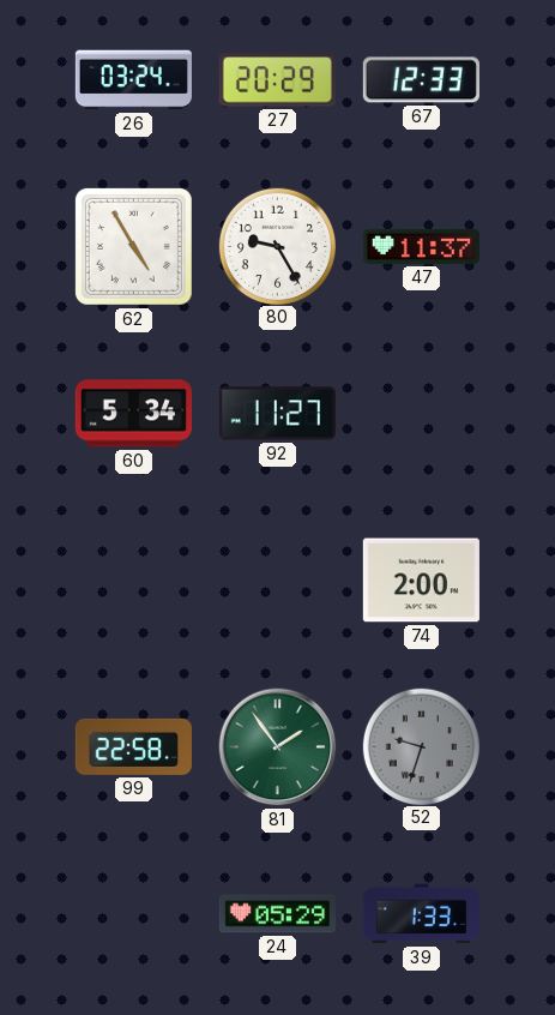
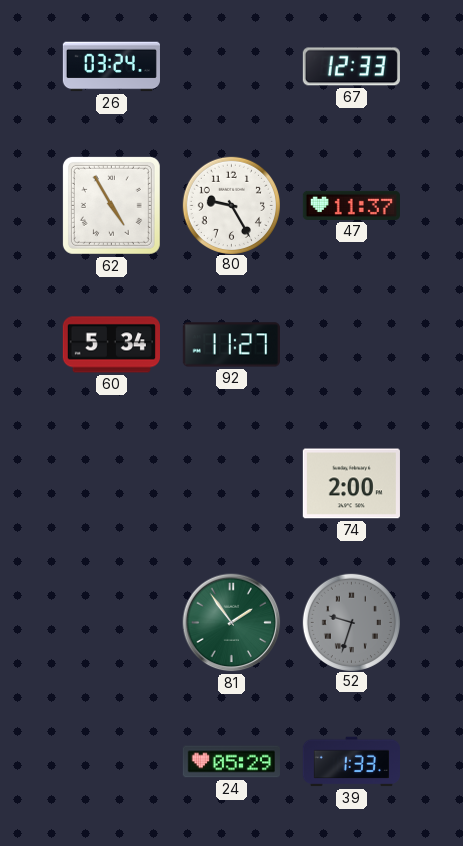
27: 20:29 -> none
99: 22:58 -> none
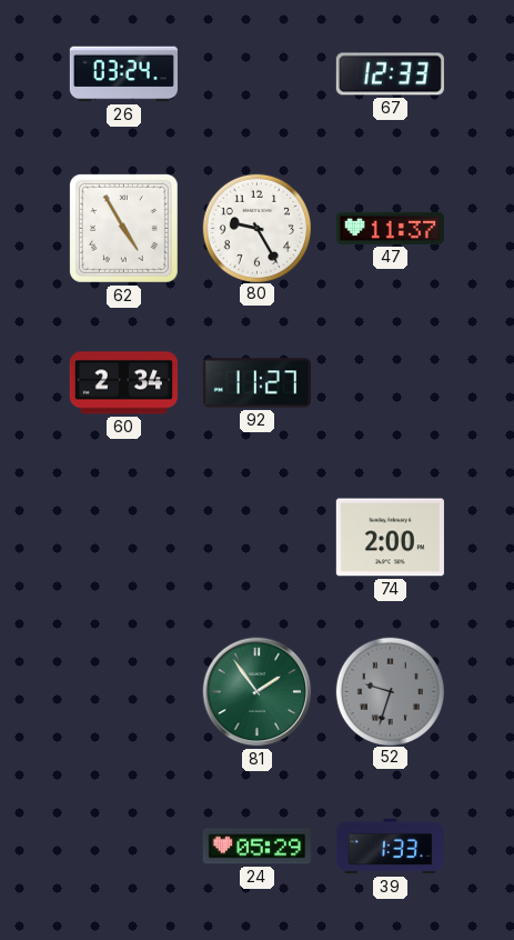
60: 5:34 -> 2:34
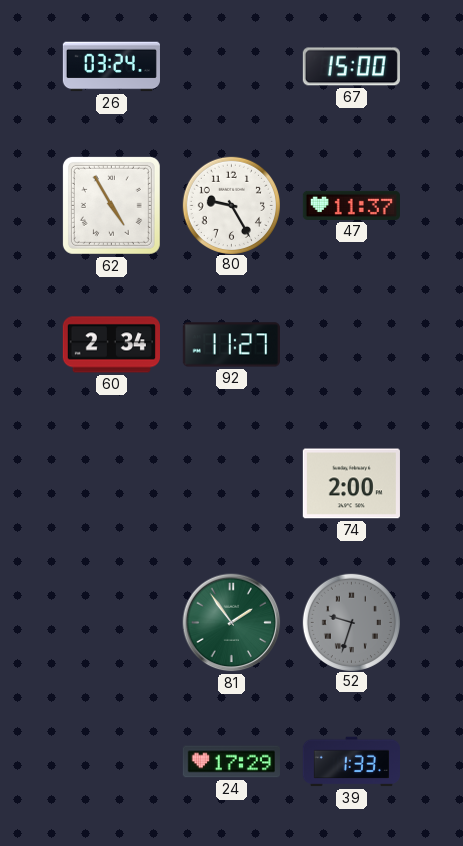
67: 12:33 -> 15:00
24: 05:29 -> 17:29
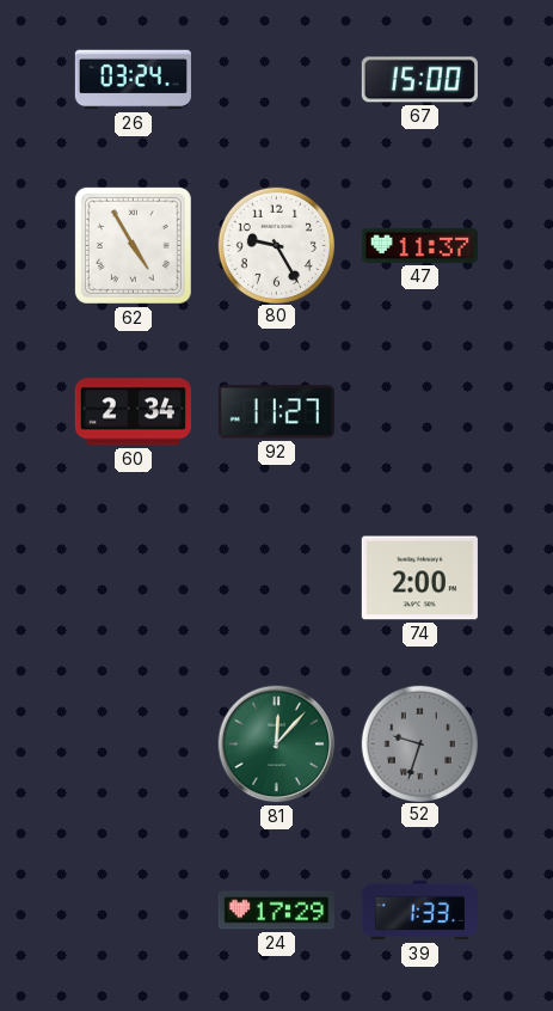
81: 1:54 -> 12:07
